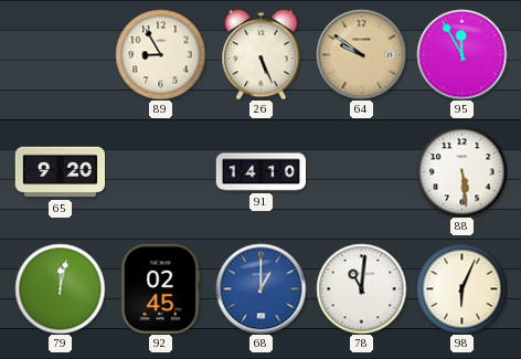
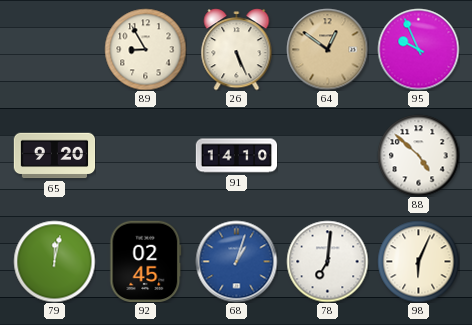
64: 9:51 -> 12:51
95: 11:55 -> 9:56
88: 5:29 -> 4:52
68: 1:00 -> 1:03
78: 11:01 -> 7:01
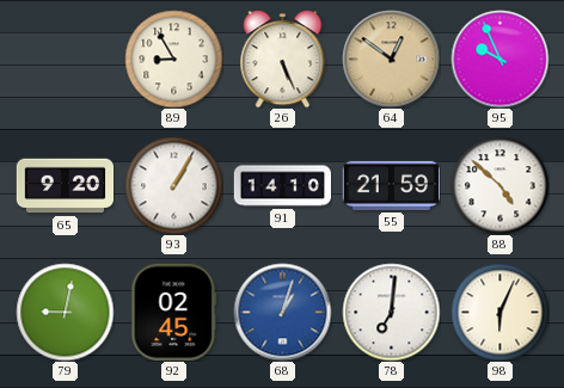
93: none -> 1:05
55: none -> 21:59
79: 12:02 -> 9:02
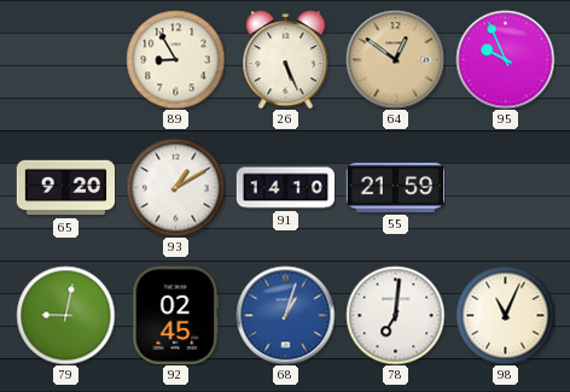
93: 1:05 -> 1:10
88: 4:52 -> none
98: 6:04 -> 11:04
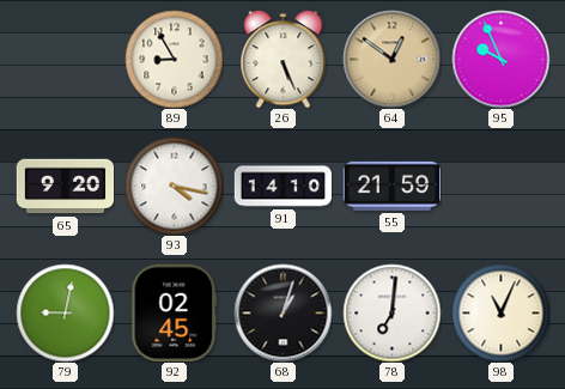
93: 1:10 -> 4:17
68 dial: blue -> black
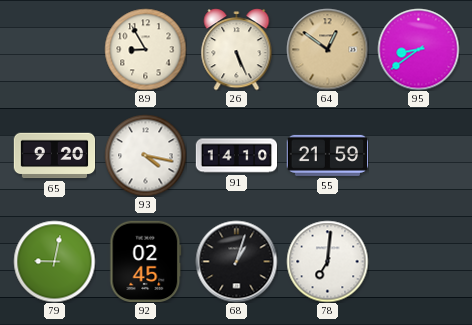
95: 9:56 -> 8:39
98: 11:04 -> none
